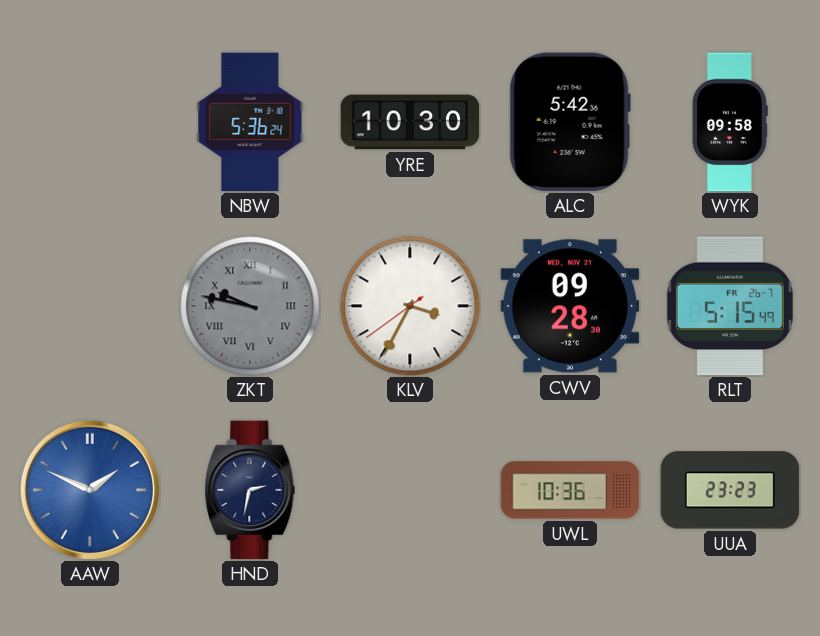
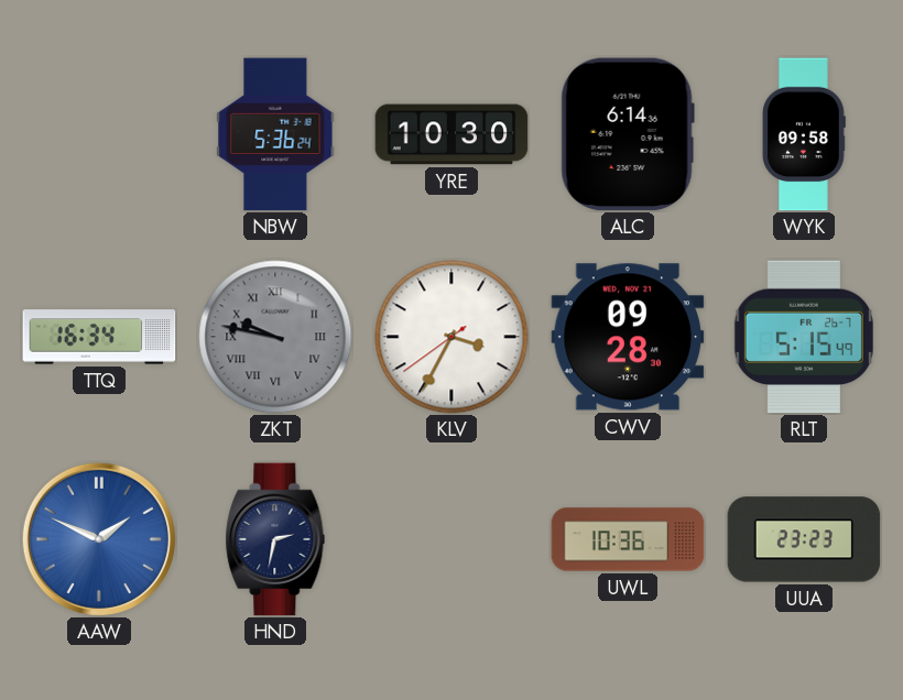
ALC: 5:42 -> 6:14
TTQ: none -> 16:34
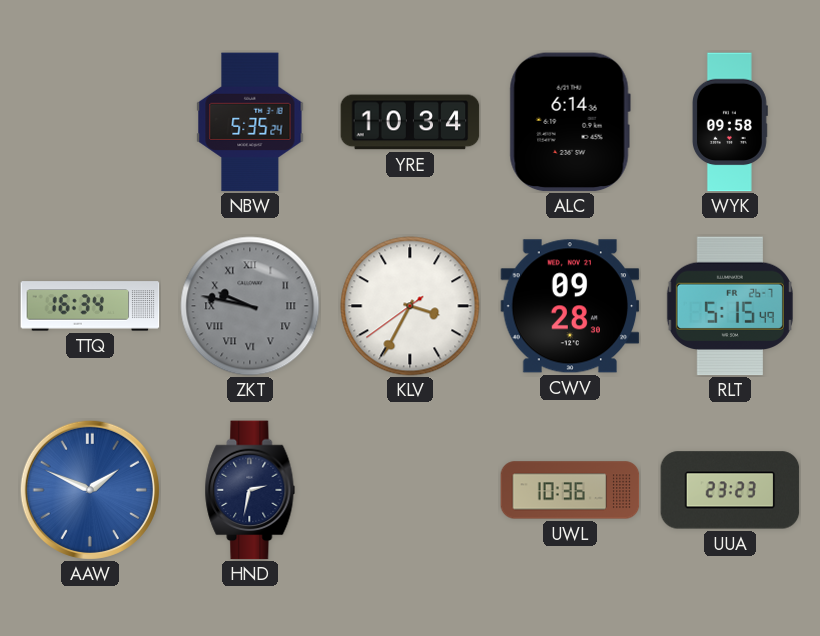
NBW: 5:36 -> 5:35
YRE: 10:30 -> 10:34
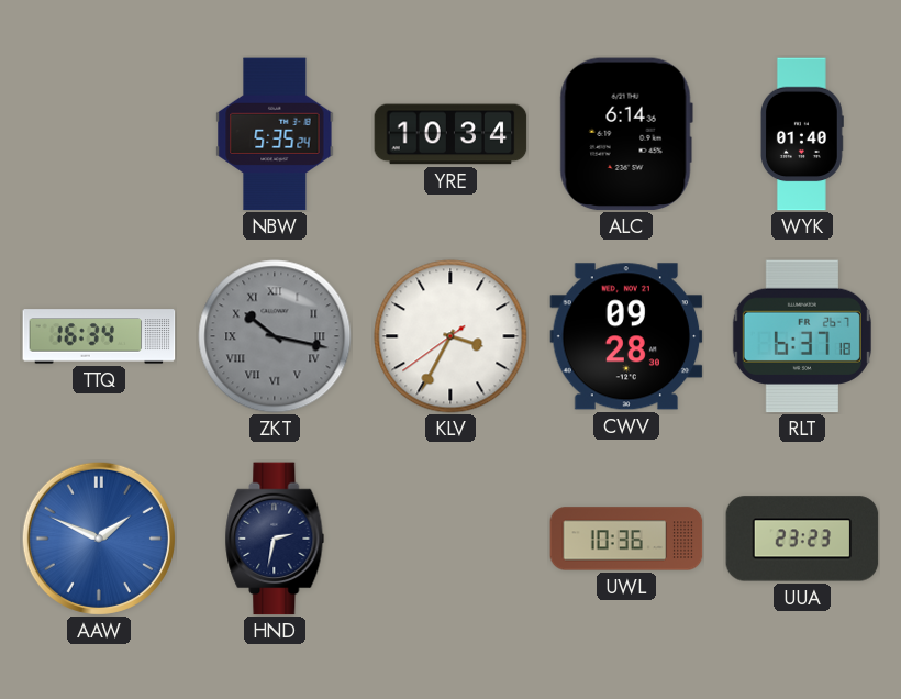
WYK: 09:58 -> 01:40
ZKT: 9:47 -> 10:17
RLT: 5:15 -> 6:37
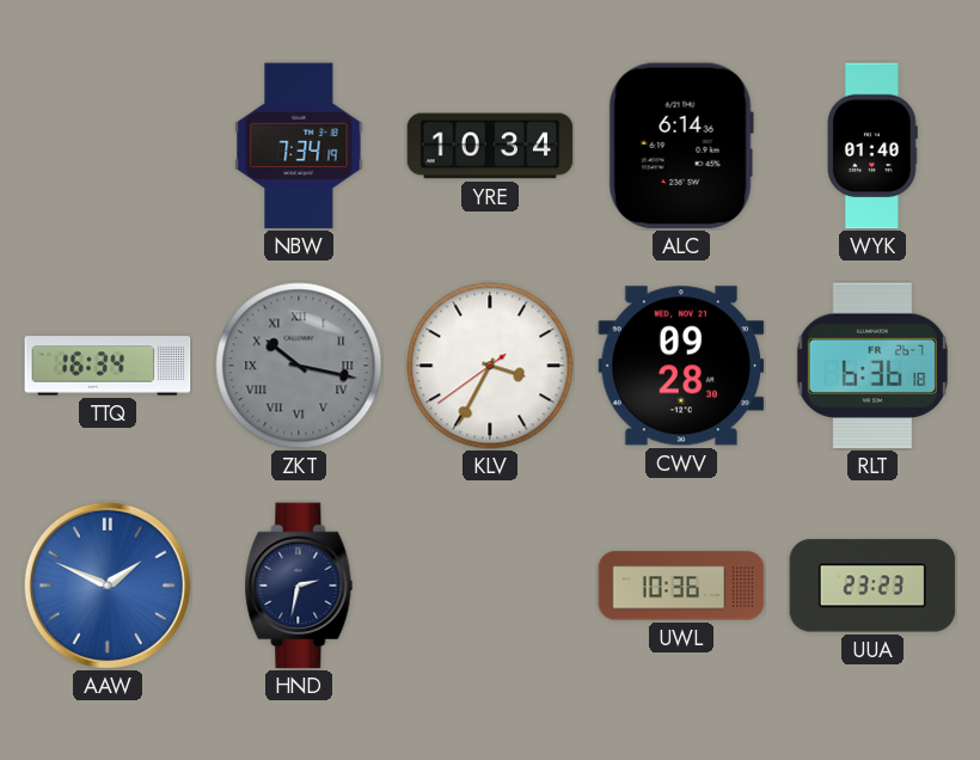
NBW: 5:35 -> 7:34
RLT: 6:37 -> 6:36
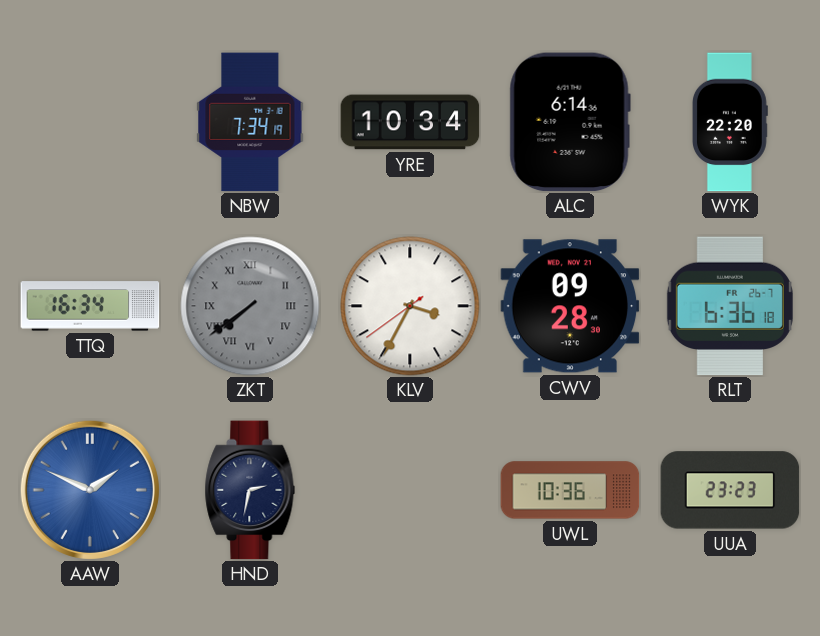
WYK: 01:40 -> 22:20
ZKT: 10:17 -> 7:39
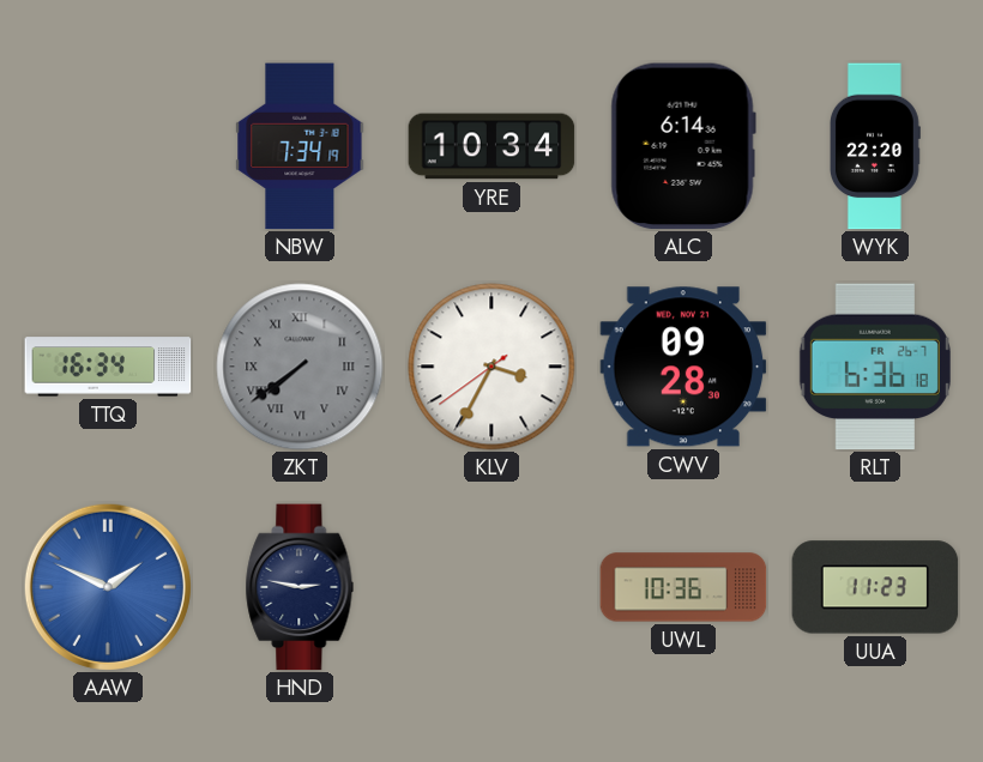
HND: 2:32 -> 2:47
UUA: 23:23 -> 11:23
